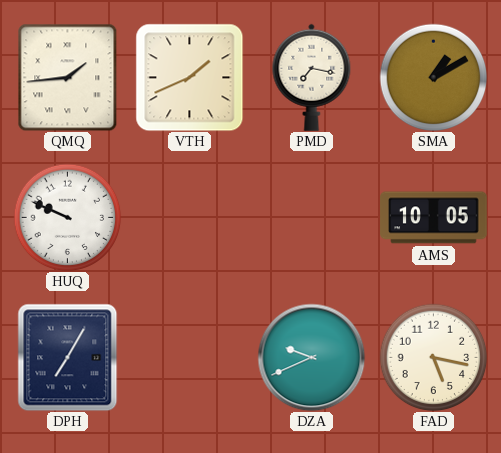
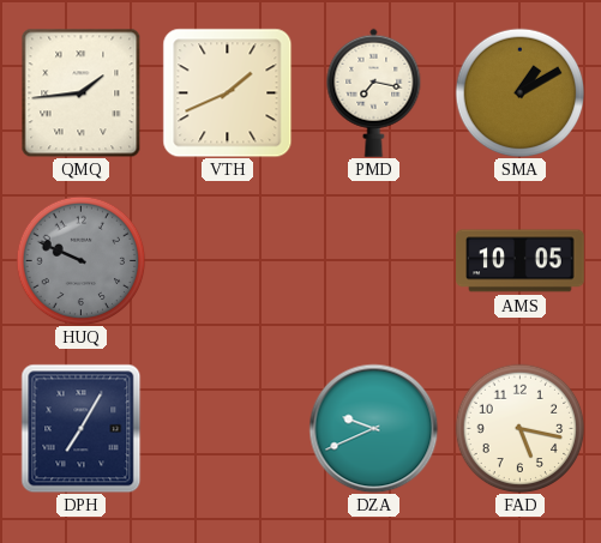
HUQ dial: white -> grey
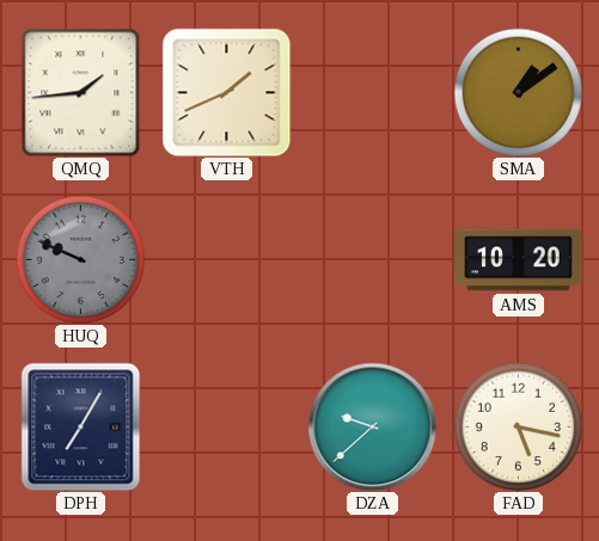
PMD: 7:17 -> none
SMA: 1:10 -> 1:09
AMS: 10:05 -> 10:20
DZA: 9:41 -> 9:38
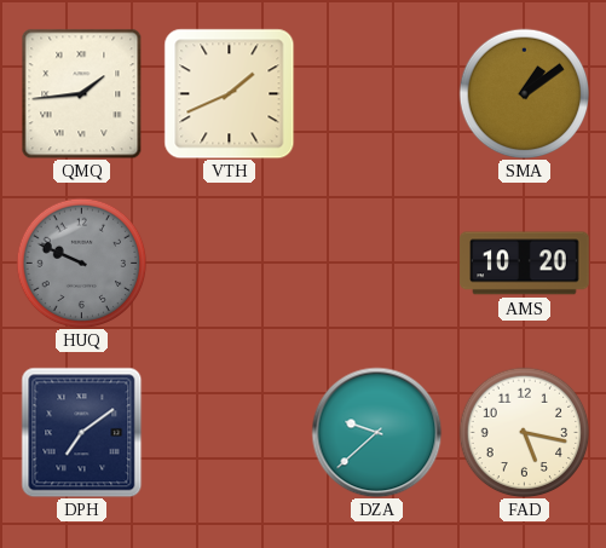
DPH: 7:05 -> 7:09
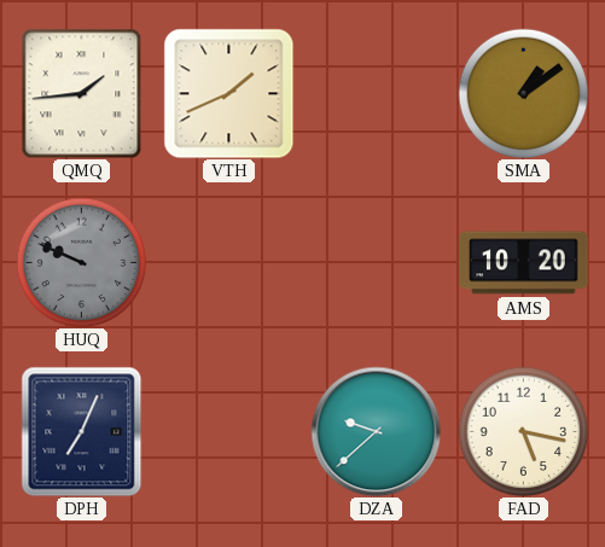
DPH: 7:09 -> 7:04
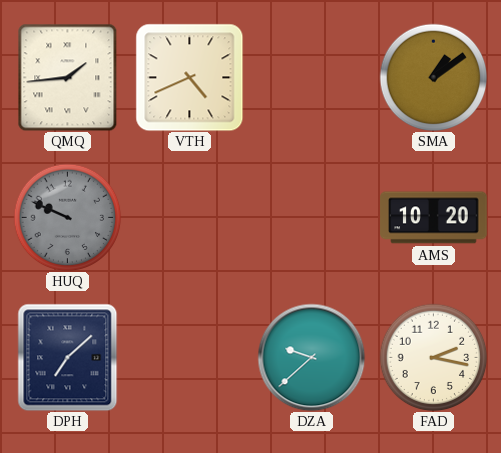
VTH: 1:41 -> 4:41
DPH: 7:04 -> 7:08
FAD: 5:17 -> 2:17
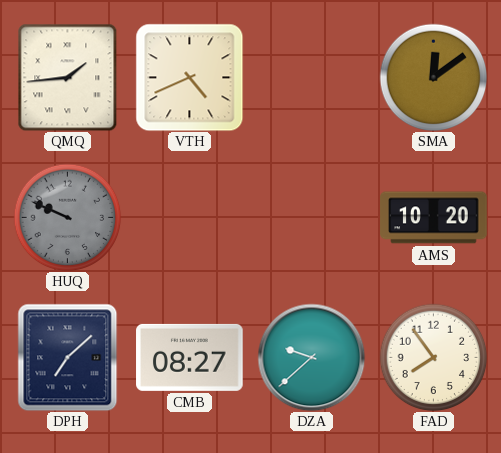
SMA: 1:09 -> 12:09
CMB: none -> 08:27
FAD: 2:17 -> 7:54
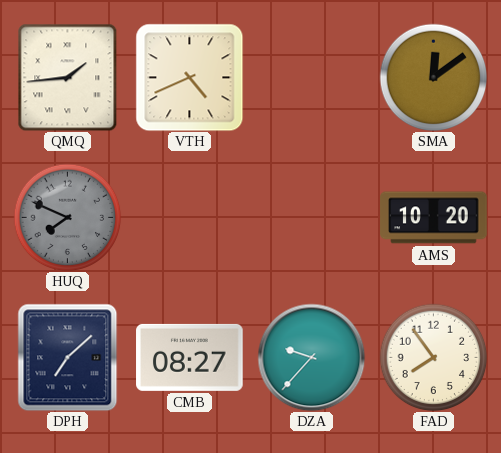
HUQ: 9:49 -> 7:49
DZA: 9:38 -> 9:37
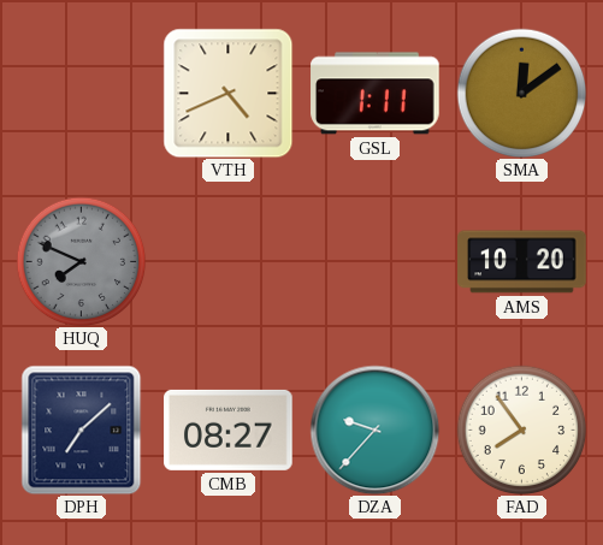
QMQ: 1:44 -> none
GSL: none -> 1:11
